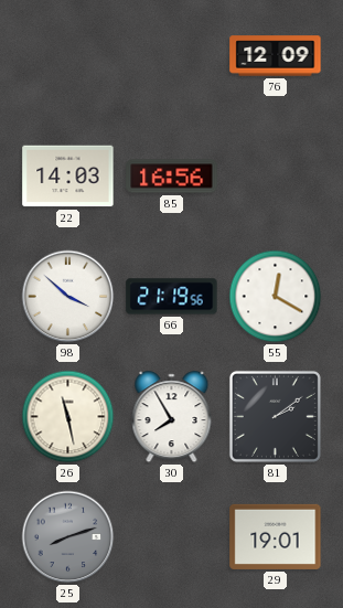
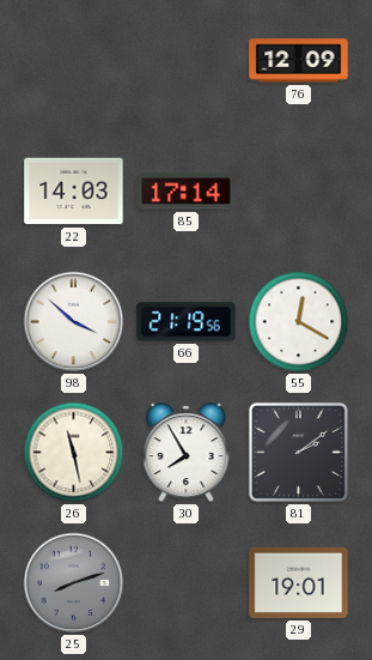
85: 16:56 -> 17:14
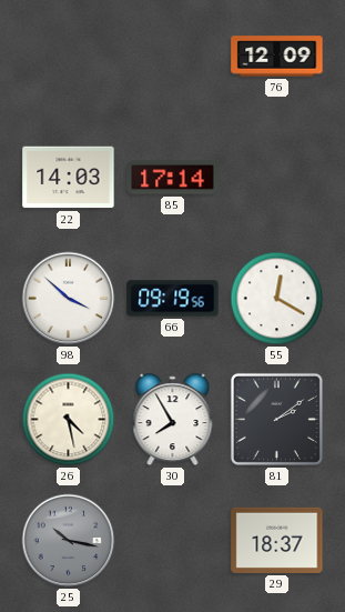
66: 21:19 -> 09:19
26: 11:28 -> 4:28
25: 8:12 -> 10:17
29: 19:01 -> 18:37
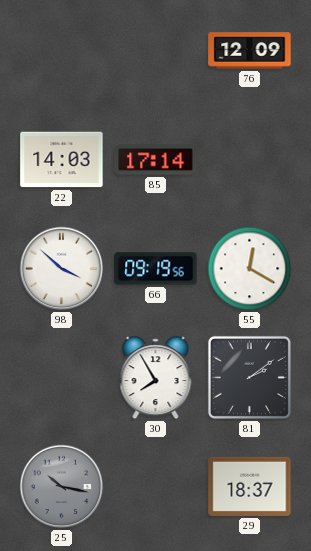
26: 4:28 -> none
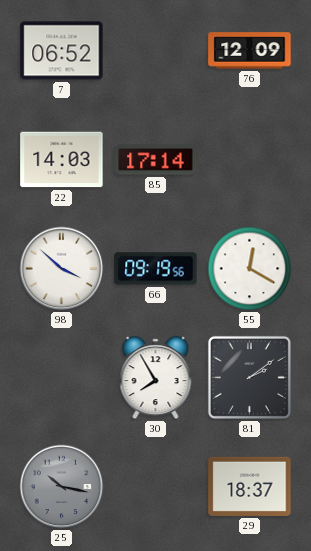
7: none -> 06:52
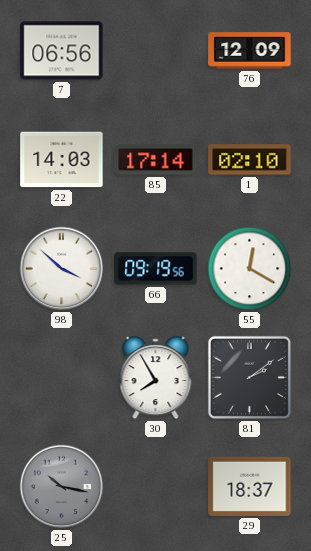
7: 06:52 -> 06:56
1: none -> 02:10
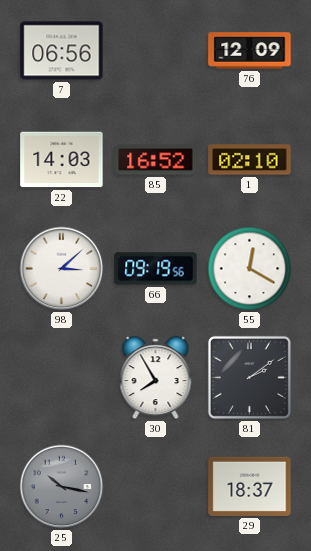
85: 17:14 -> 16:52
98: 3:52 -> 3:08
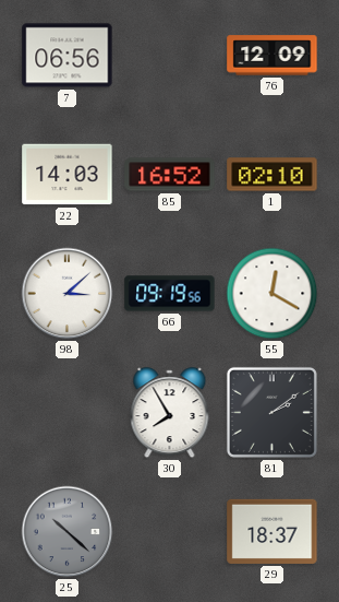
25: 10:17 -> 10:22
